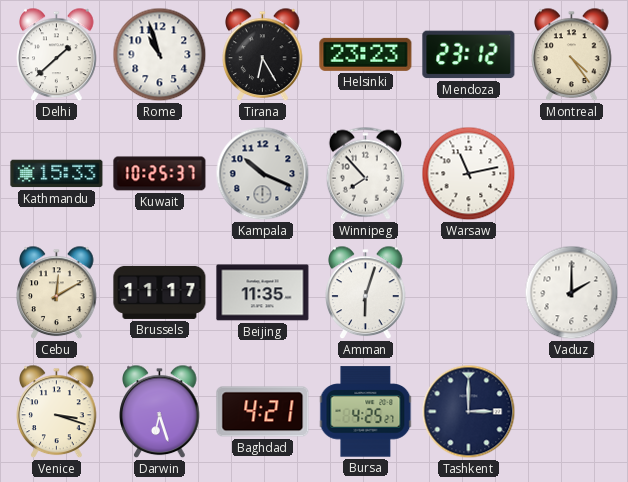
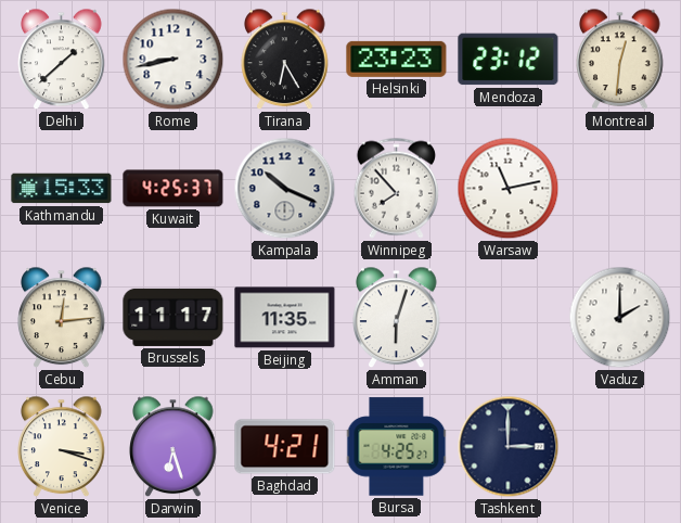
Rome: 10:57 -> 8:43
Montreal: 4:24 -> 12:31
Kuwait: 10:25 -> 4:25
Cebu: 12:10 -> 12:14
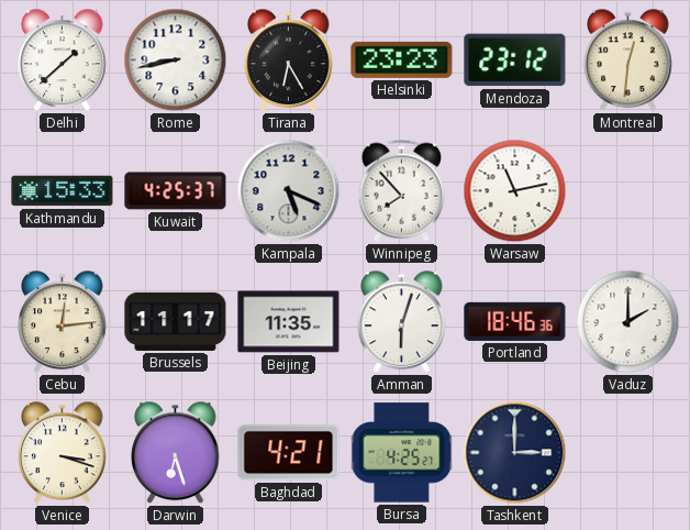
Kampala: 10:19 -> 5:19
Portland: none -> 18:46
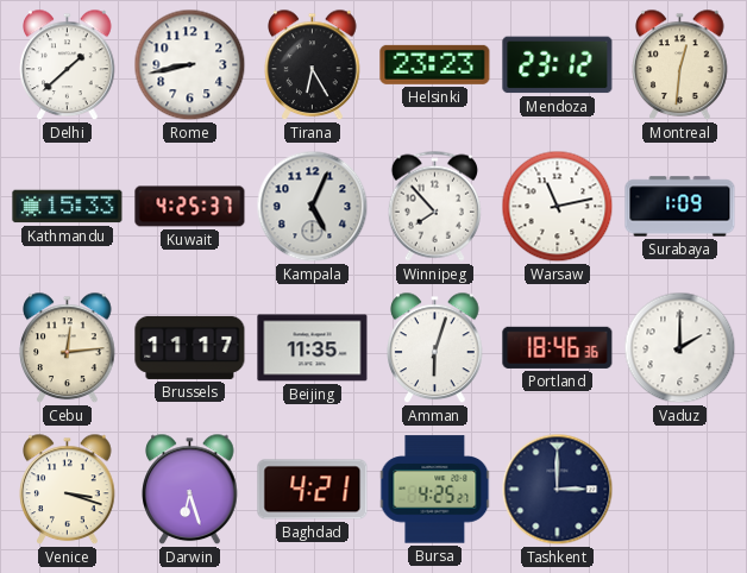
Kampala: 5:19 -> 5:04
Surabaya: none -> 1:09
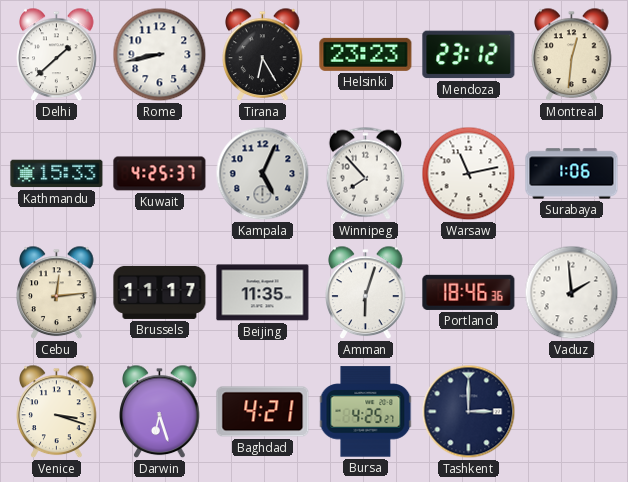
Surabaya: 1:09 -> 1:06
Vaduz: 2:00 -> 1:59
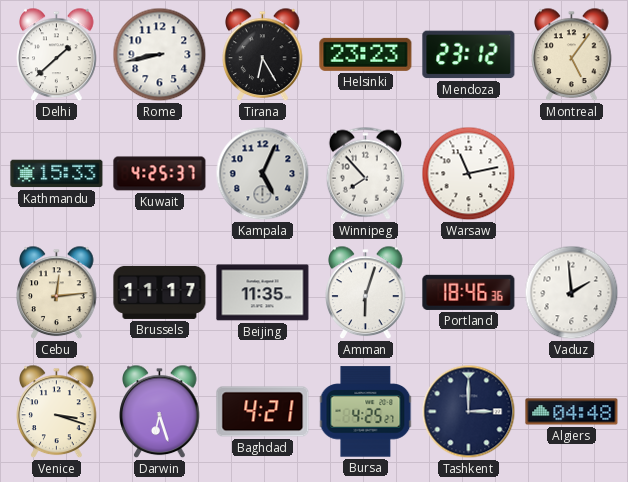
Montreal: 12:31 -> 5:06
Surabaya: 1:06 -> none
Algiers: none -> 04:48
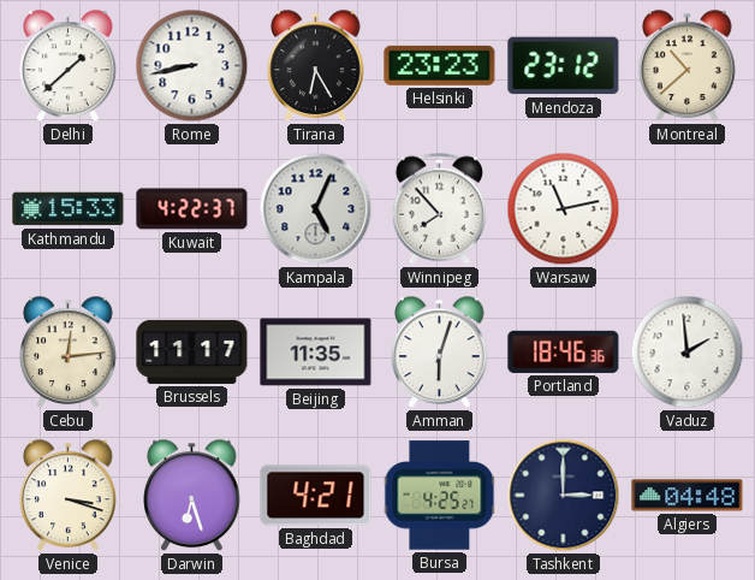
Montreal: 5:06 -> 10:38
Kuwait: 4:25 -> 4:22
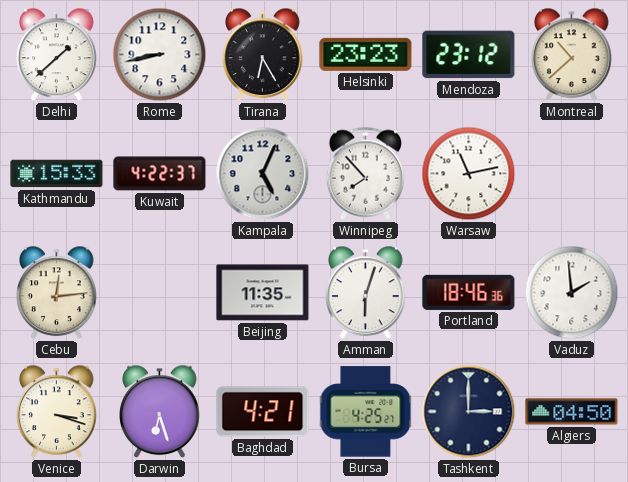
Brussels: 11:17 -> none
Algiers: 04:48 -> 04:50
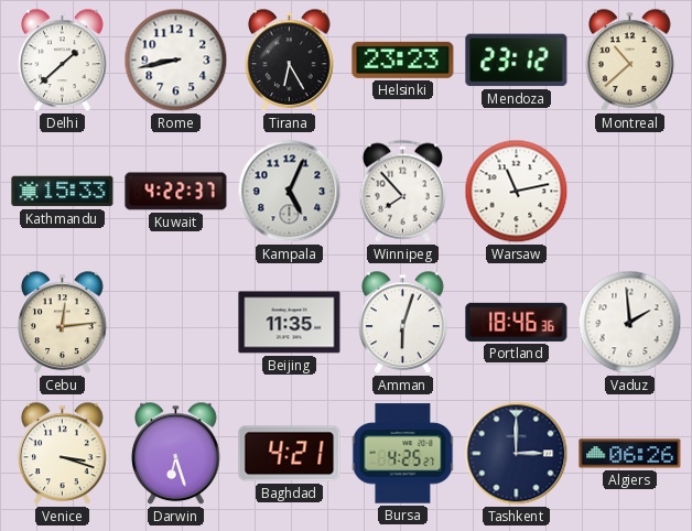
Algiers: 04:50 -> 06:26
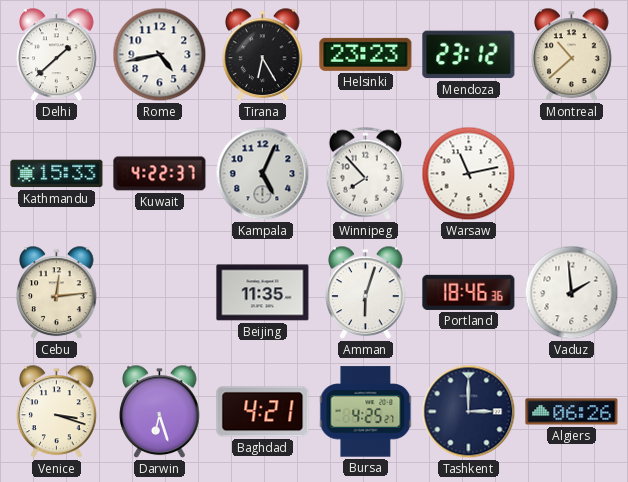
Rome: 8:43 -> 4:43
